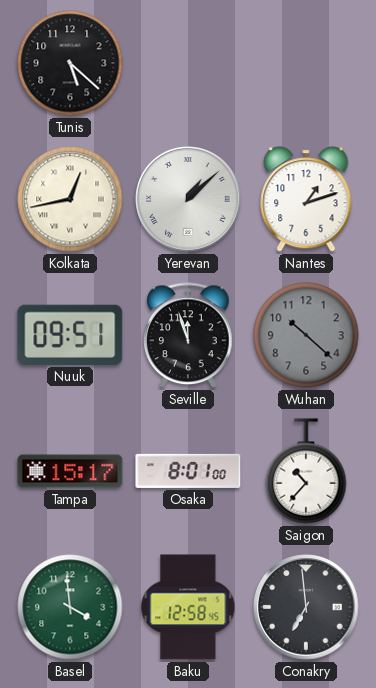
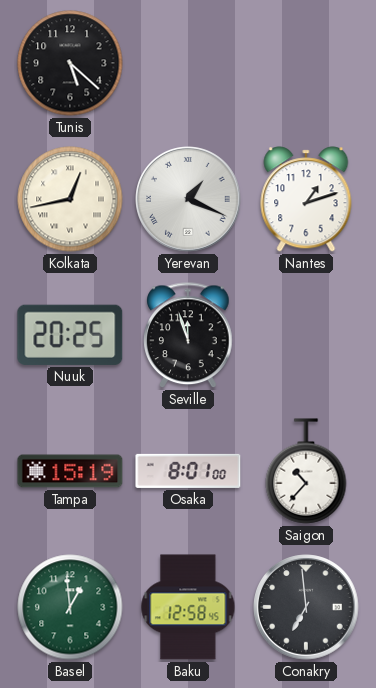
Yerevan: 1:08 -> 1:19
Nuuk: 09:51 -> 20:25
Wuhan: 10:22 -> none
Tampa: 15:17 -> 15:19
Basel: 3:59 -> 12:59
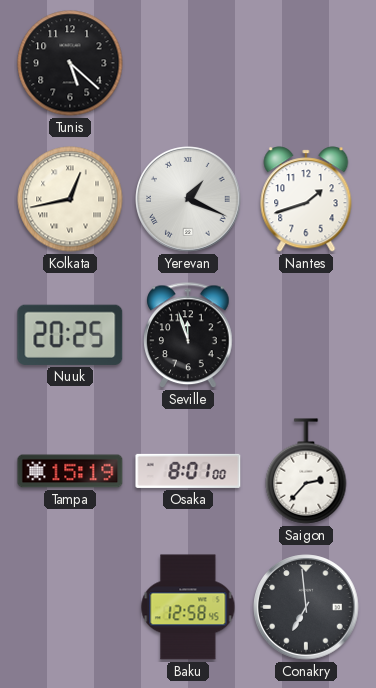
Nantes: 1:12 -> 1:42
Saigon: 10:37 -> 2:37
Basel: 12:59 -> none
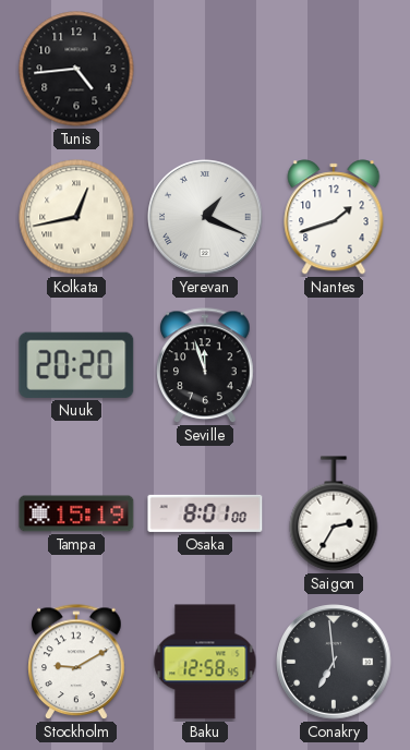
Tunis: 5:22 -> 4:44
Nuuk: 20:25 -> 20:20
Saigon: 2:37 -> 2:35
Stockholm: none -> 9:10
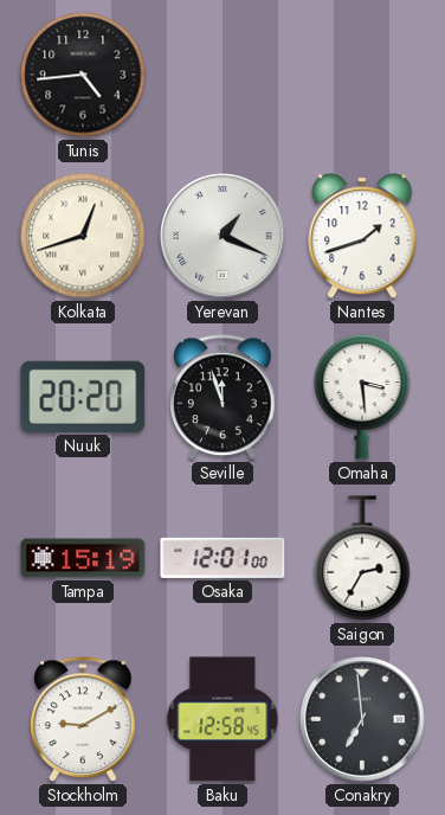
Kolkata: 12:43 -> 12:42
Omaha: none -> 3:29
Osaka: 8:01 -> 12:01
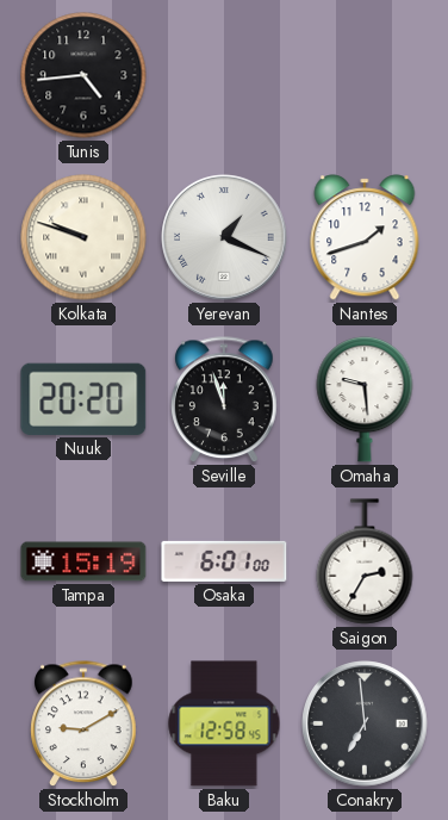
Kolkata: 12:42 -> 9:48
Omaha: 3:29 -> 9:29
Osaka: 12:01 -> 6:01
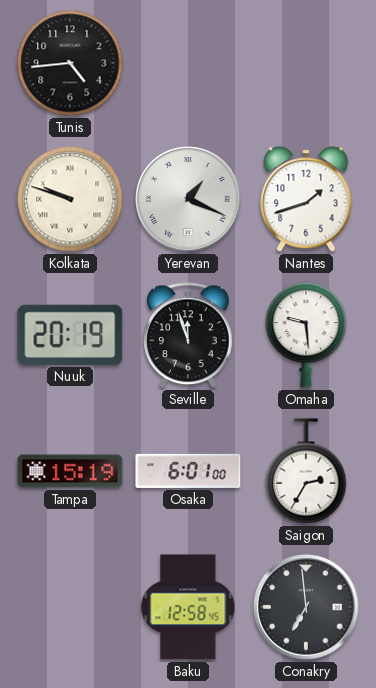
Nuuk: 20:20 -> 20:19
Stockholm: 9:10 -> none
